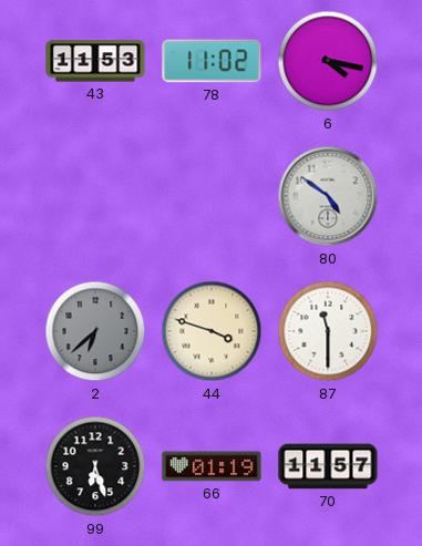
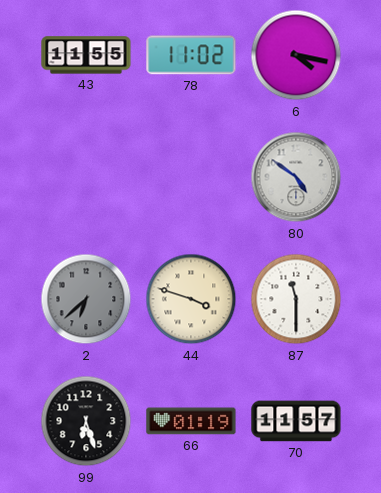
43: 11:53 -> 11:55
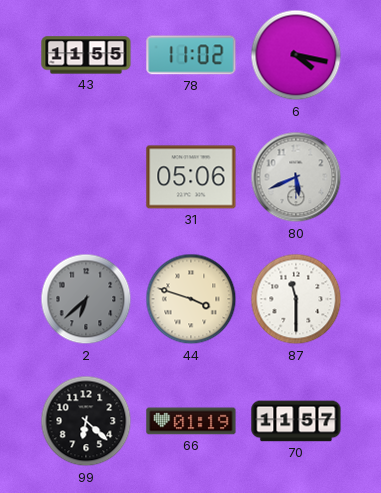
31: none -> 05:06
80: 4:51 -> 5:41
99: 6:27 -> 6:22
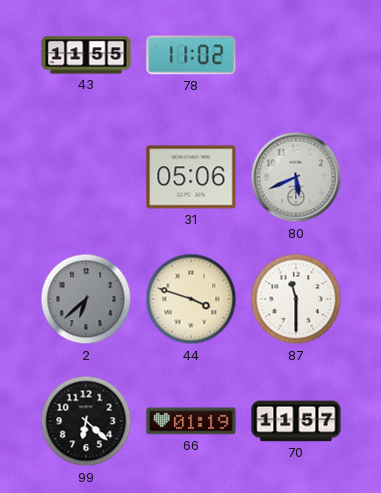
6: 4:17 -> none
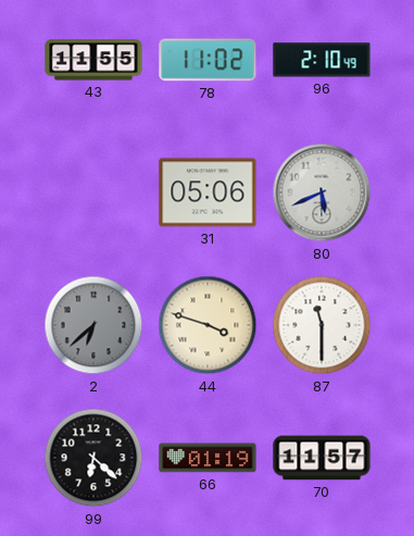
96: none -> 2:10
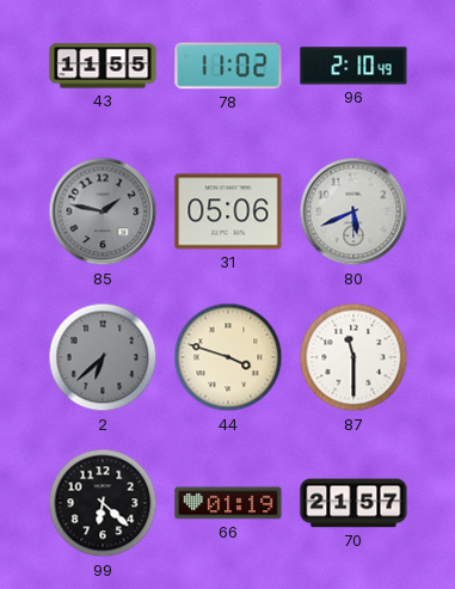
85: none -> 1:47
70: 11:57 -> 21:57
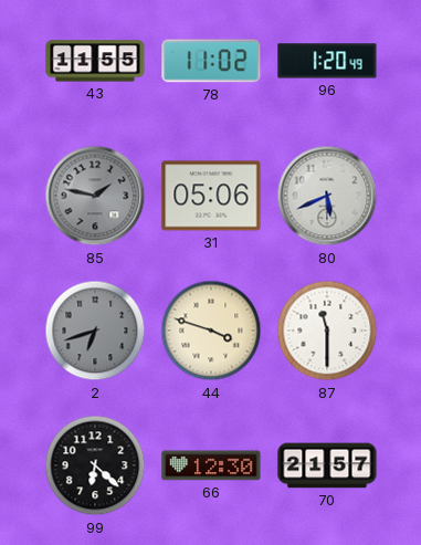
96: 2:10 -> 1:20
2: 6:38 -> 6:42
66: 01:19 -> 12:30
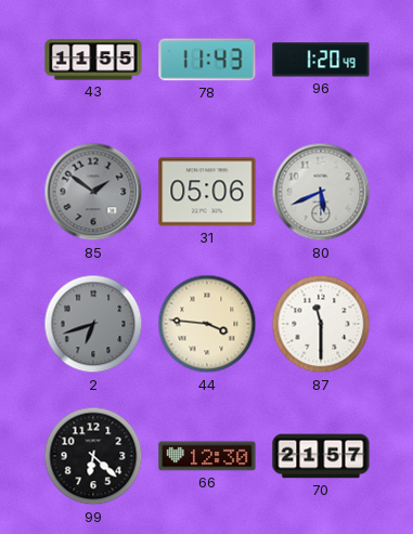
78: 11:02 -> 11:43
85: 1:47 -> 1:51
44: 3:48 -> 3:46
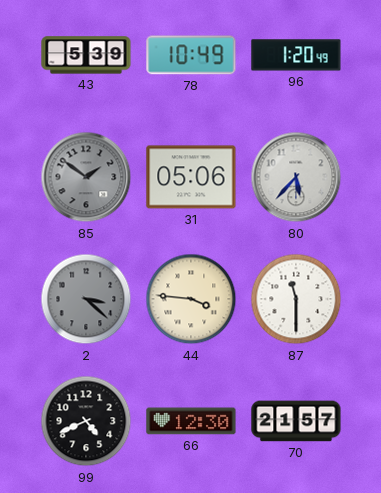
43: 11:55 -> 5:39
78: 11:43 -> 10:49
80: 5:41 -> 5:37
2: 6:42 -> 3:22
99: 6:22 -> 4:41
